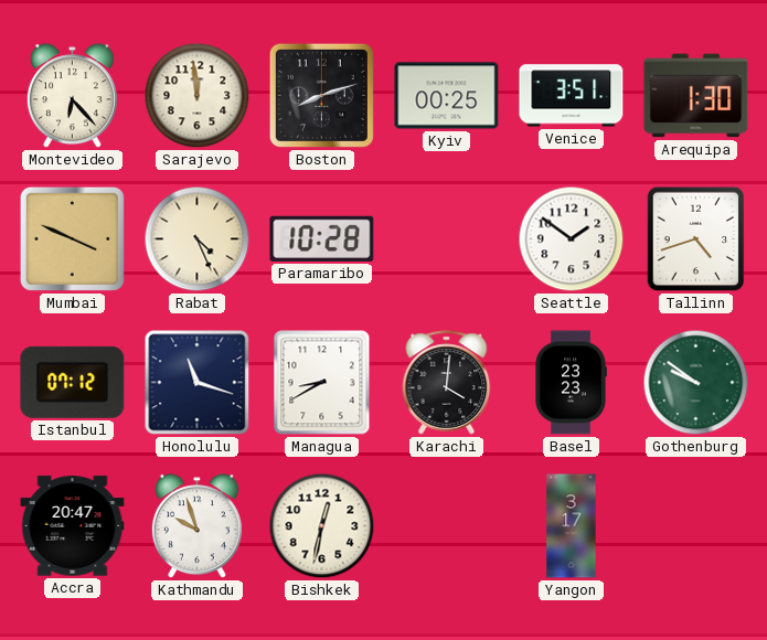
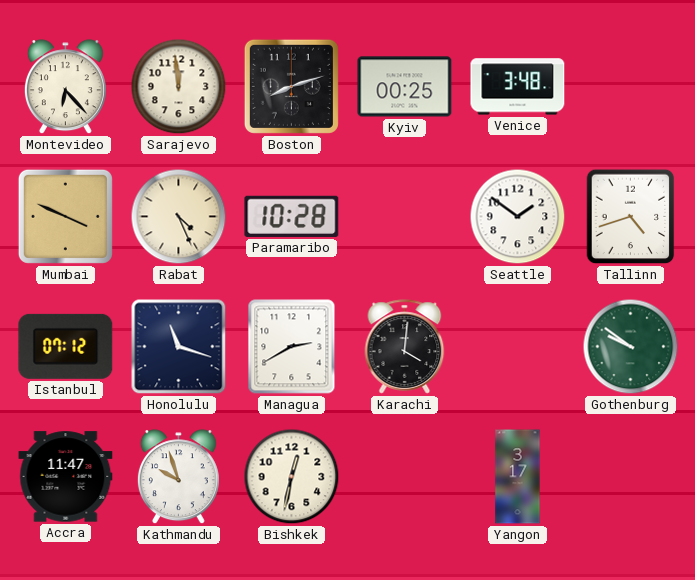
Venice: 3:51 -> 3:48
Arequipa: 1:30 -> none
Managua: 8:40 -> 2:40
Basel: 23:23 -> none
Accra: 20:47 -> 11:47
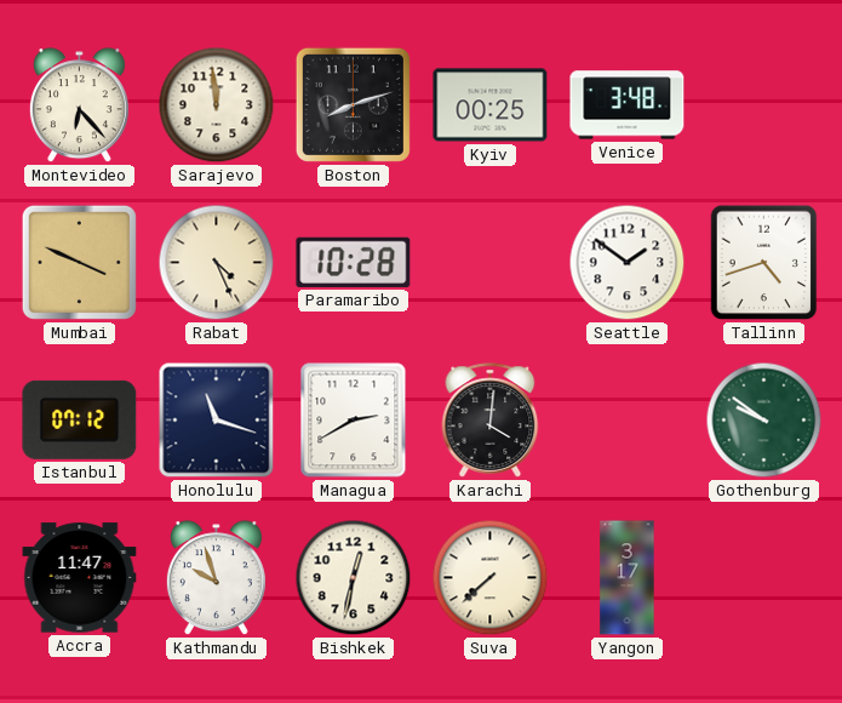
Suva: none -> 7:38
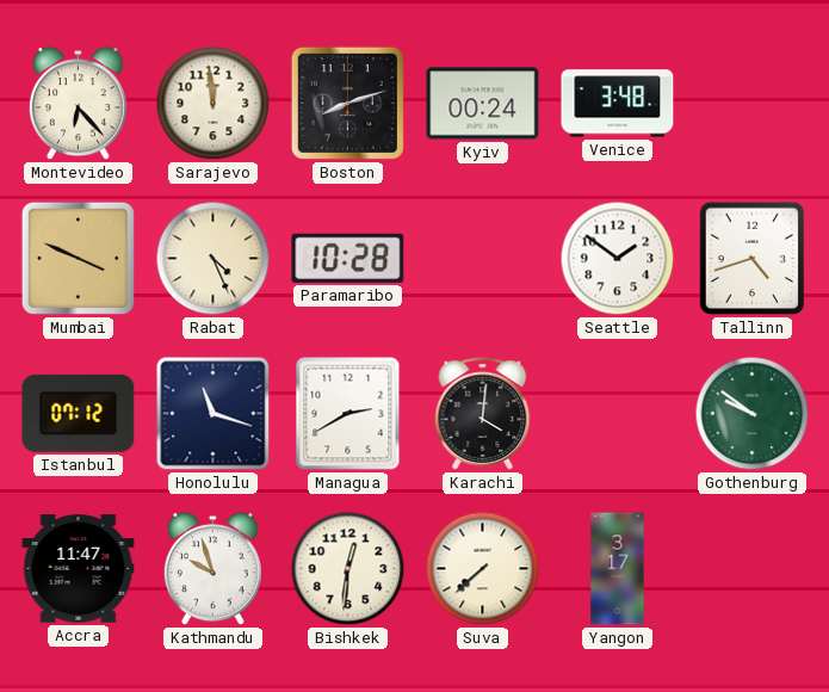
Kyiv: 00:25 -> 00:24
Bishkek: 12:32 -> 12:31
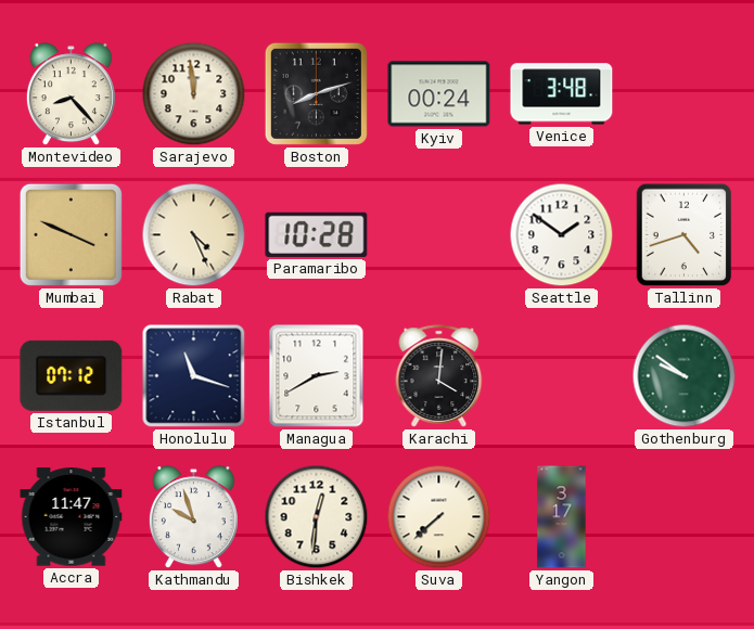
Montevideo: 6:23 -> 8:23
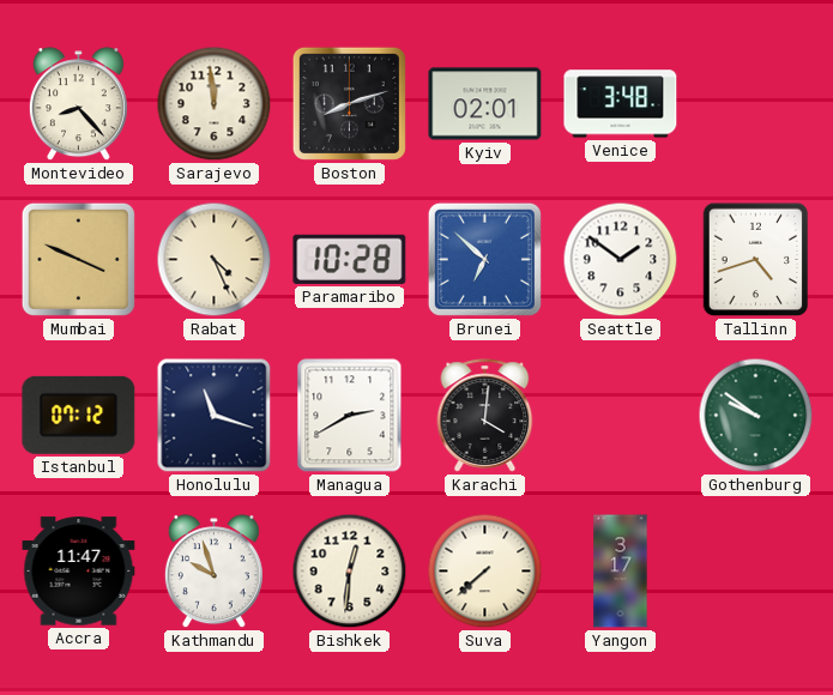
Kyiv: 00:24 -> 02:01
Brunei: none -> 6:52
